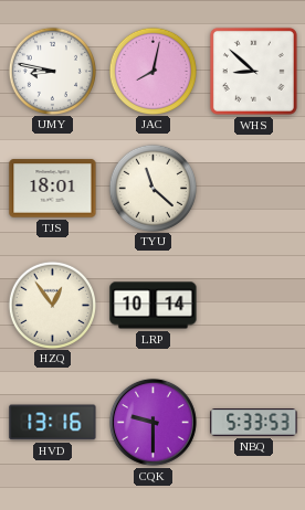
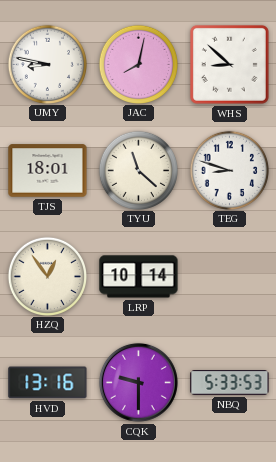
TEG: none -> 8:48
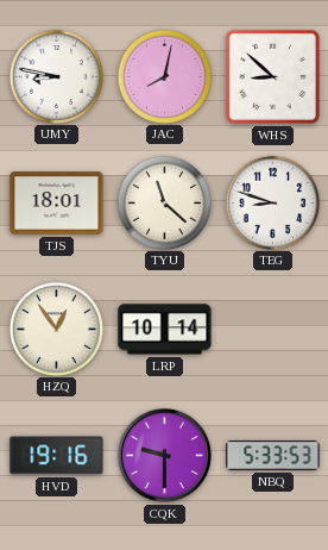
HVD: 13:16 -> 19:16
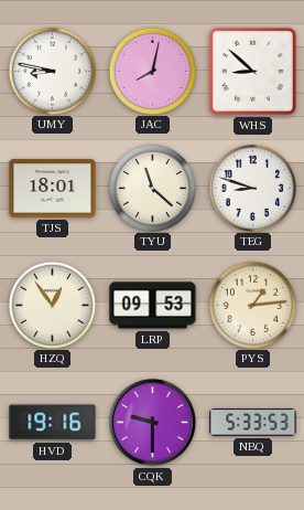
LRP: 10:14 -> 09:53
PYS: none -> 1:14
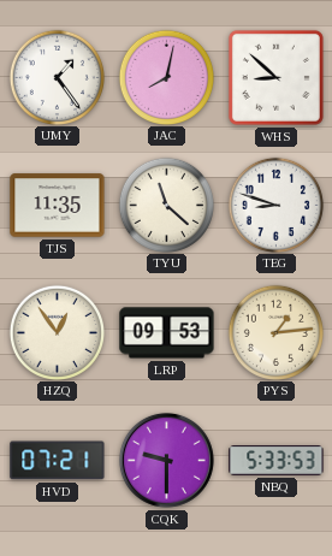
UMY: 8:47 -> 1:24
TJS: 18:01 -> 11:35
HVD: 19:16 -> 07:21
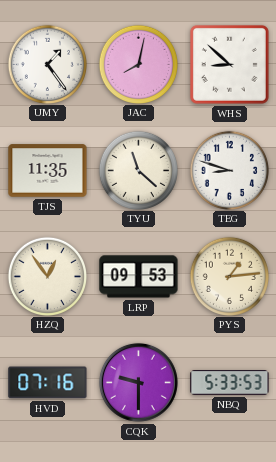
HVD: 07:21 -> 07:16
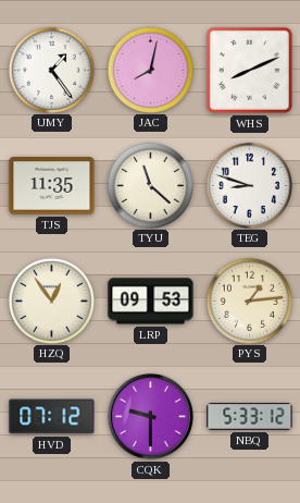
WHS: 8:52 -> 8:11
HVD: 07:16 -> 07:12
NBQ: 5:33:53 -> 5:33:12
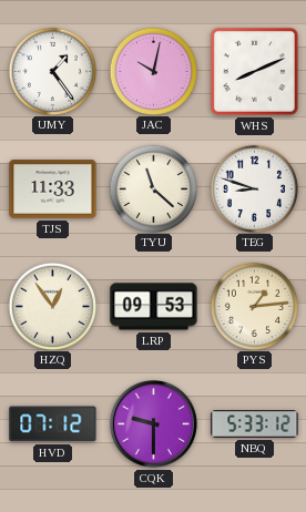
JAC: 8:02 -> 10:02
TJS: 11:35 -> 11:33
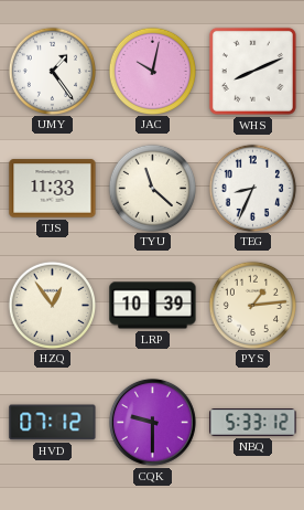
TEG: 8:48 -> 8:34
LRP: 09:53 -> 10:39
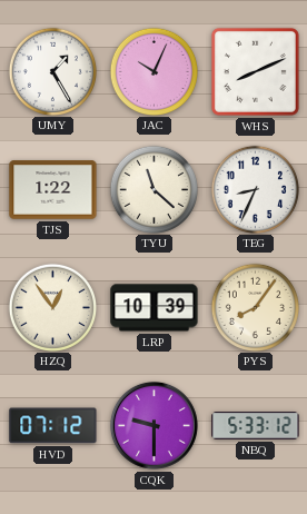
UMY: 1:24 -> 1:25
JAC: 10:02 -> 10:04
TJS: 11:33 -> 1:22
PYS: 1:14 -> 8:06
